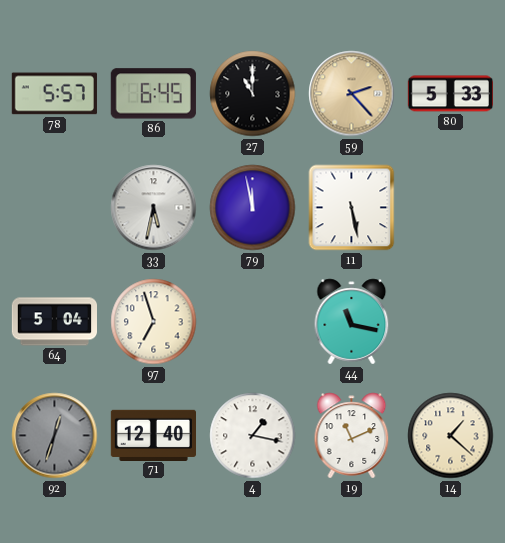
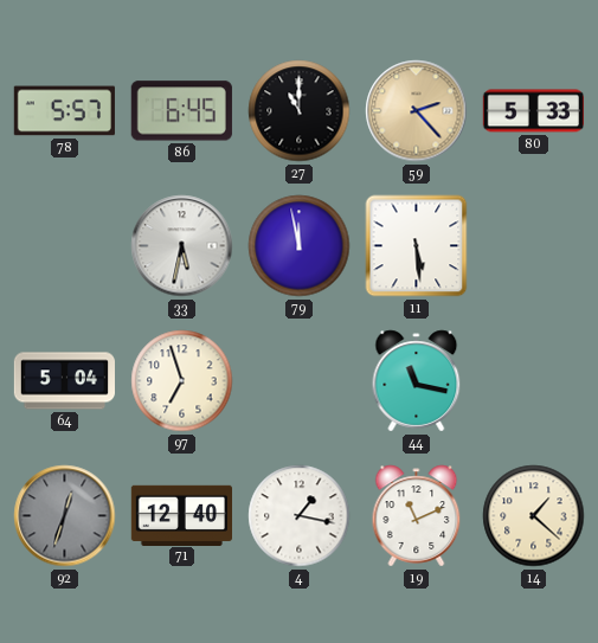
11: 5:28 -> 5:29
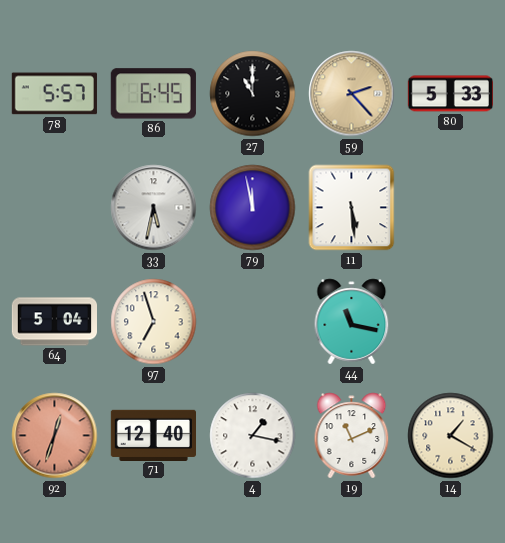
92 dial: grey -> salmon
14: 1:22 -> 1:20
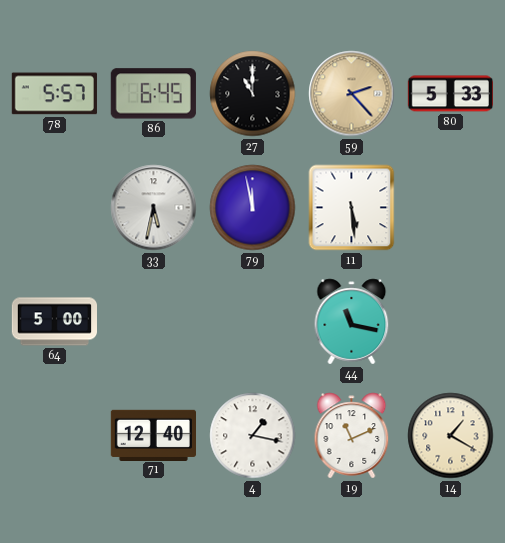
64: 5:04 -> 5:00
97: 6:57 -> none
92: 12:33 -> none
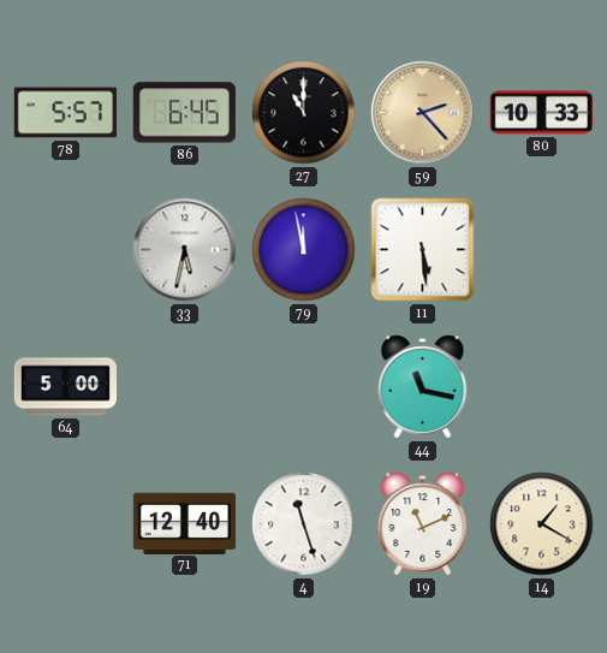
80: 5:33 -> 10:33
4: 1:17 -> 11:27
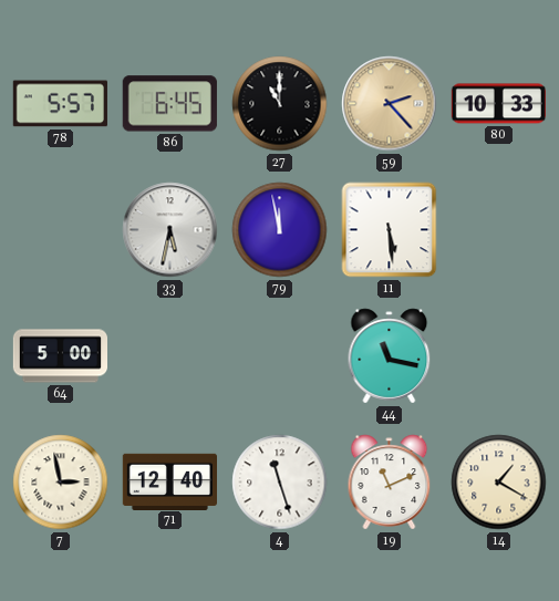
7: none -> 2:58
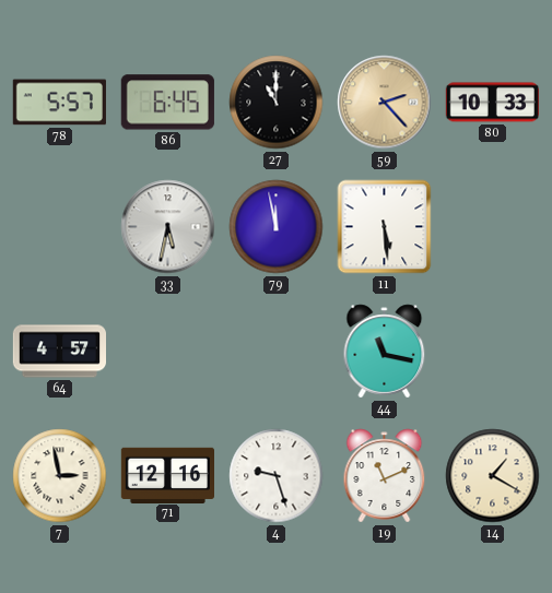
64: 5:00 -> 4:57
71: 12:40 -> 12:16
4: 11:27 -> 9:27
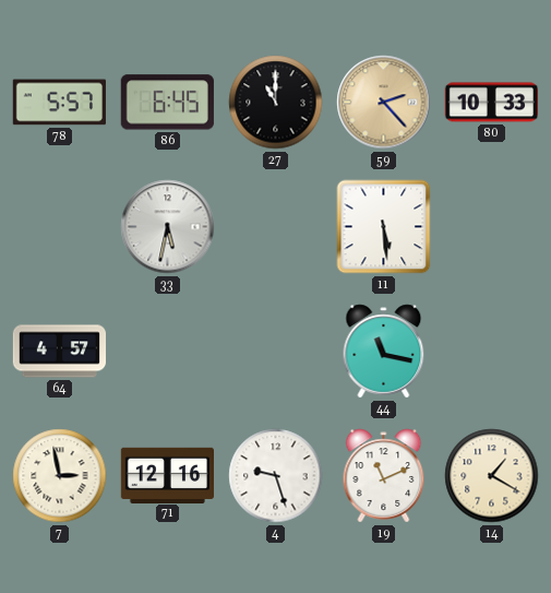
79: 11:58 -> none
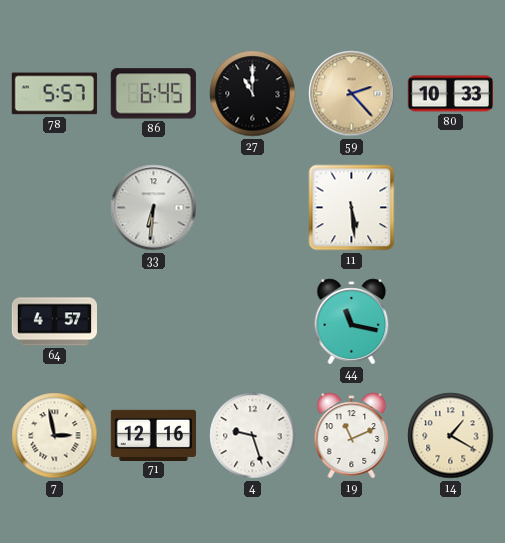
33: 5:32 -> 6:31
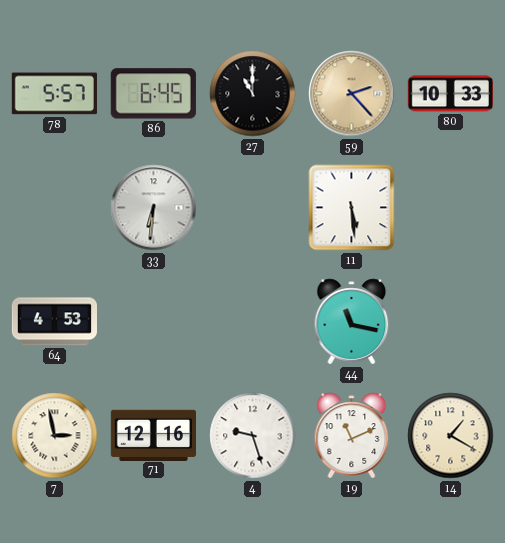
64: 4:57 -> 4:53
